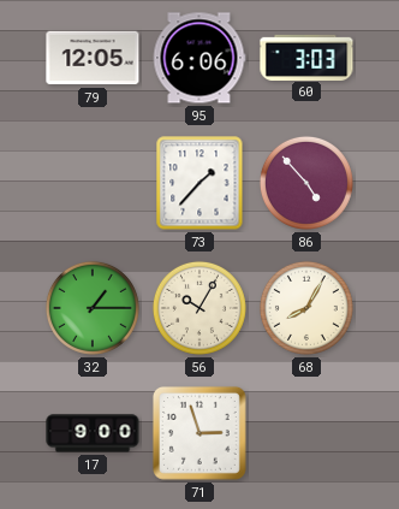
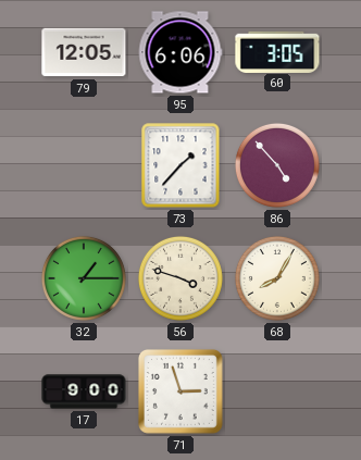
60: 3:03 -> 3:05
56: 10:05 -> 3:48
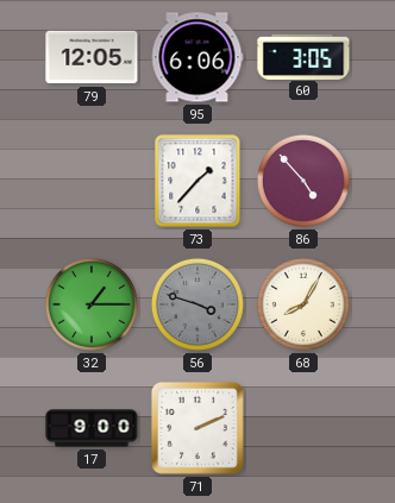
56 dial: cream -> grey
71: 2:57 -> 2:11
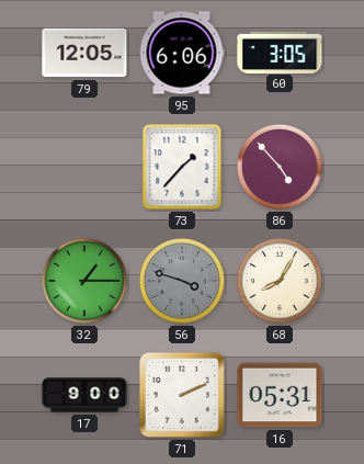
16: none -> 05:31
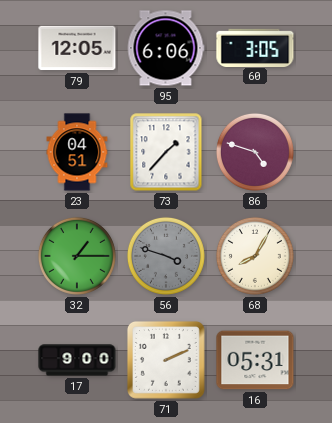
23: none -> 04:51
86: 4:53 -> 4:48
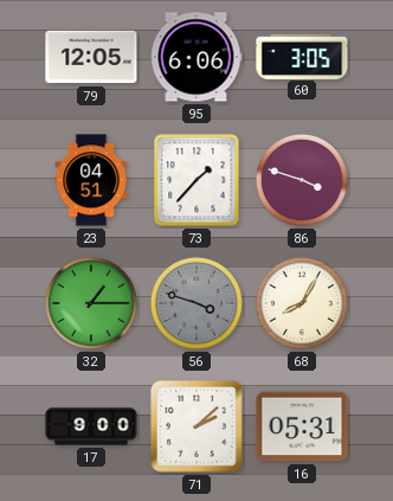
86: 4:48 -> 3:48
71: 2:11 -> 2:08
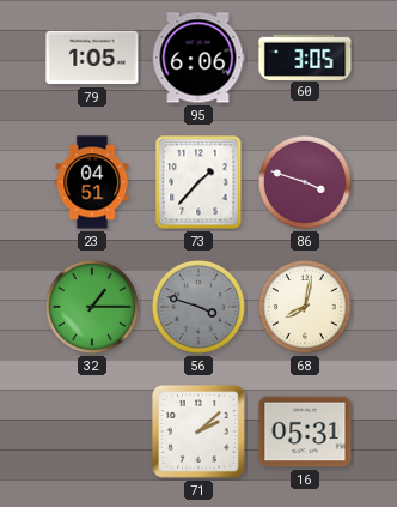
79: 12:05 -> 1:05
68: 8:05 -> 8:02
17: 9:00 -> none
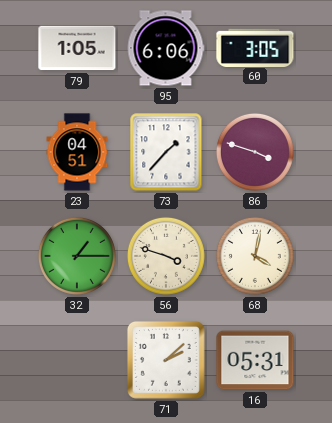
56 dial: grey -> cream
68: 8:02 -> 4:02
